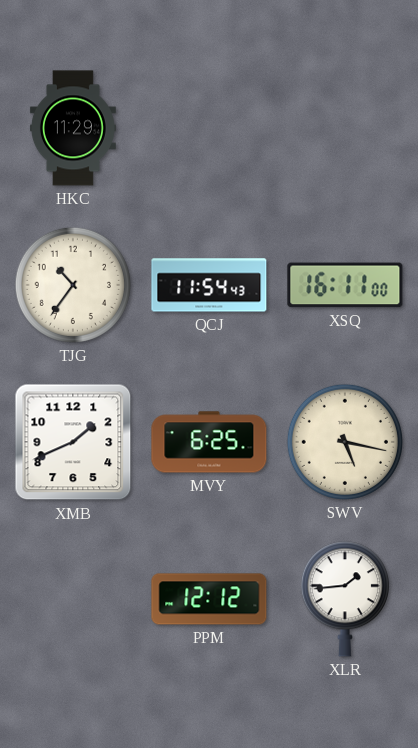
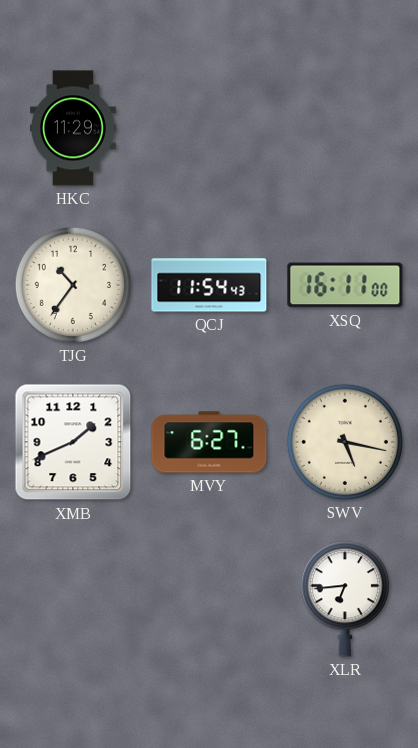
MVY: 6:25 -> 6:27
PPM: 12:12 -> none
XLR: 1:44 -> 6:44
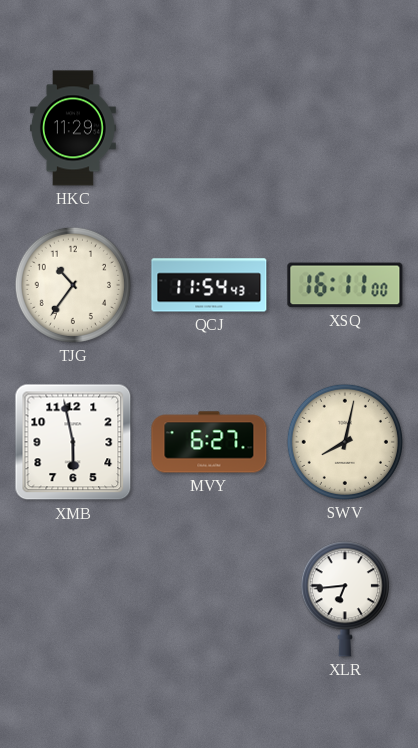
XMB: 1:41 -> 5:58
SWV: 5:17 -> 8:02
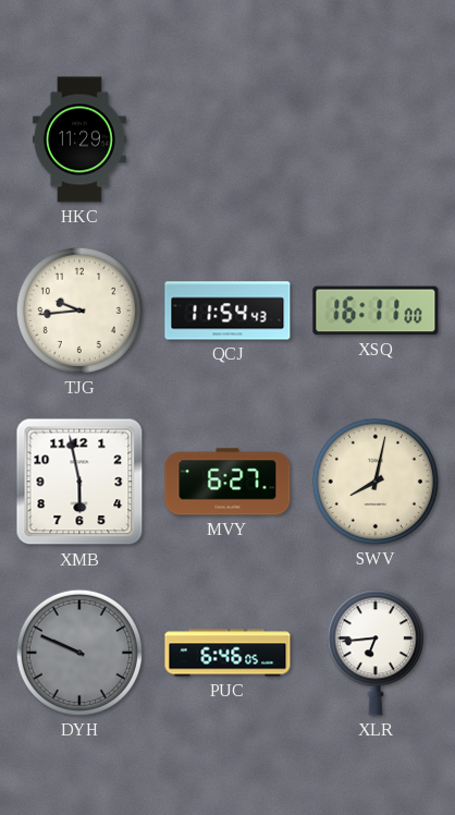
TJG: 10:36 -> 9:44
DYH: none -> 9:49
PUC: none -> 6:46
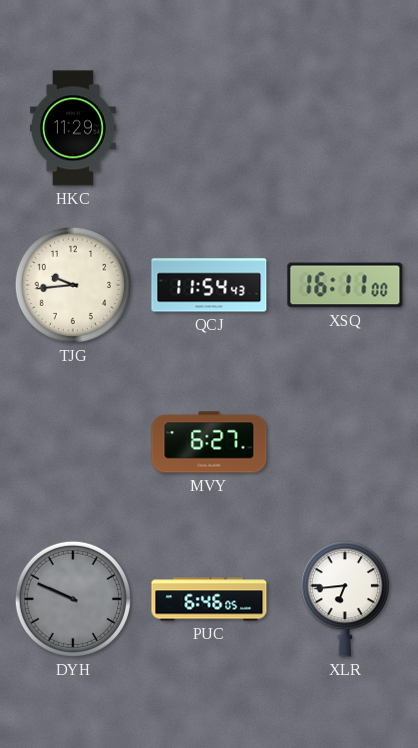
XMB: 5:58 -> none
SWV: 8:02 -> none
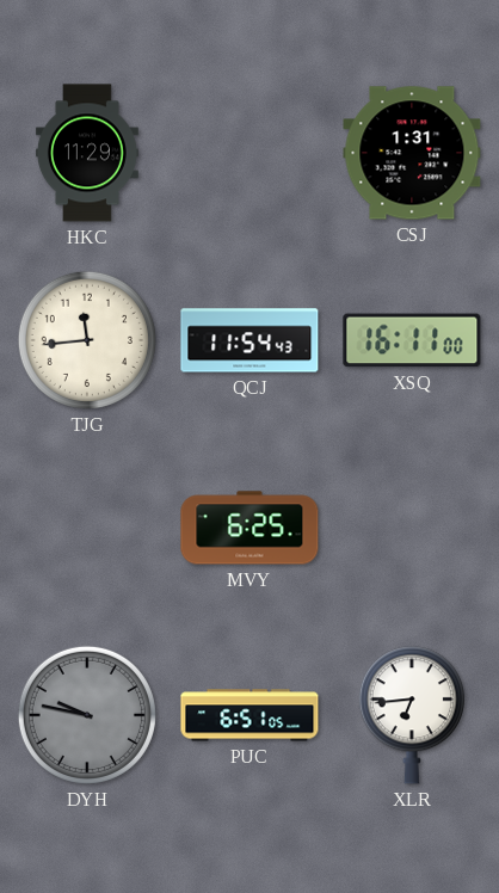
CSJ: none -> 1:31
TJG: 9:44 -> 11:44
MVY: 6:27 -> 6:25
DYH: 9:49 -> 9:47
PUC: 6:46 -> 6:51
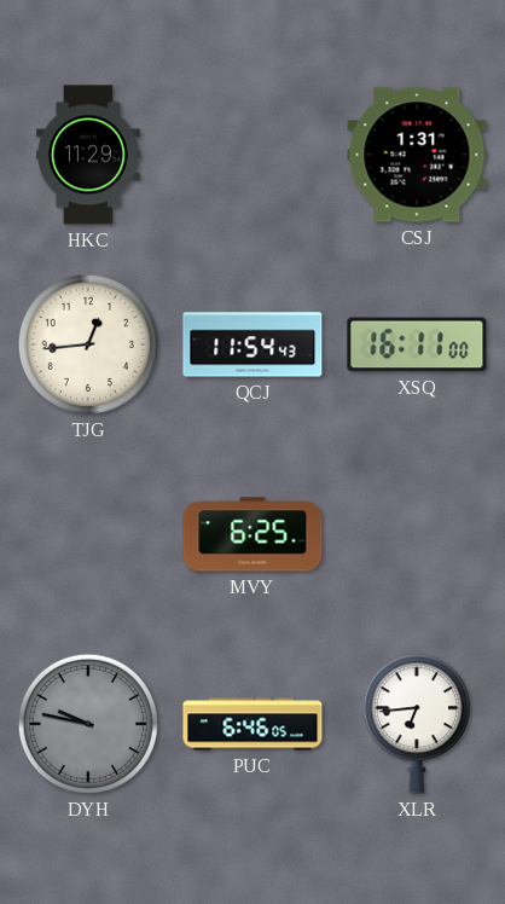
TJG: 11:44 -> 12:44
PUC: 6:51 -> 6:46
